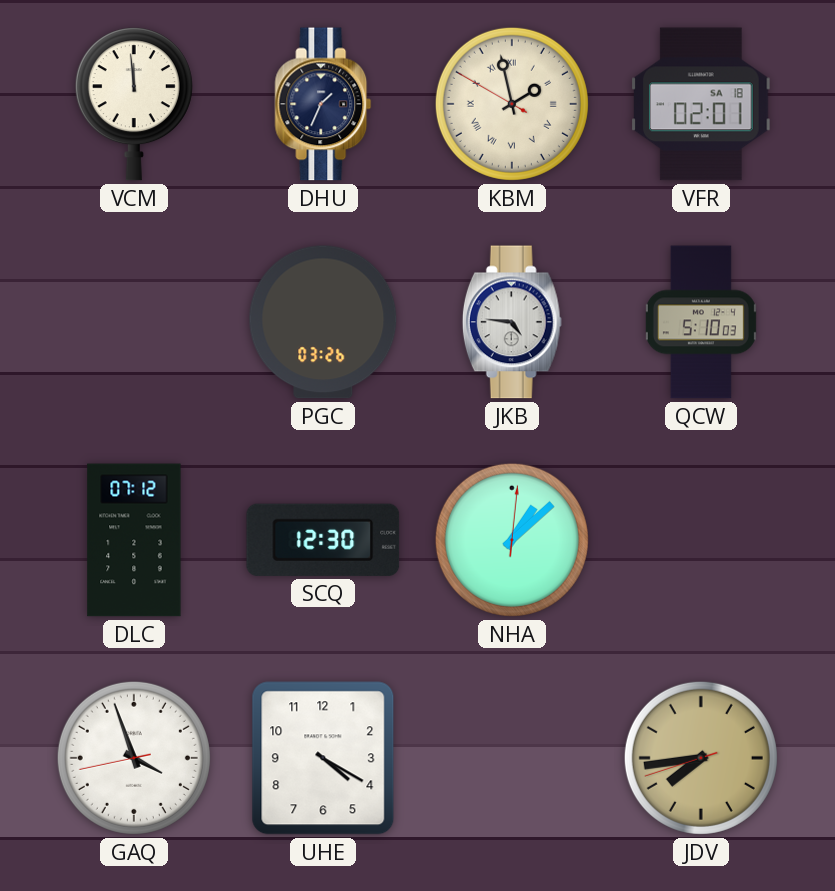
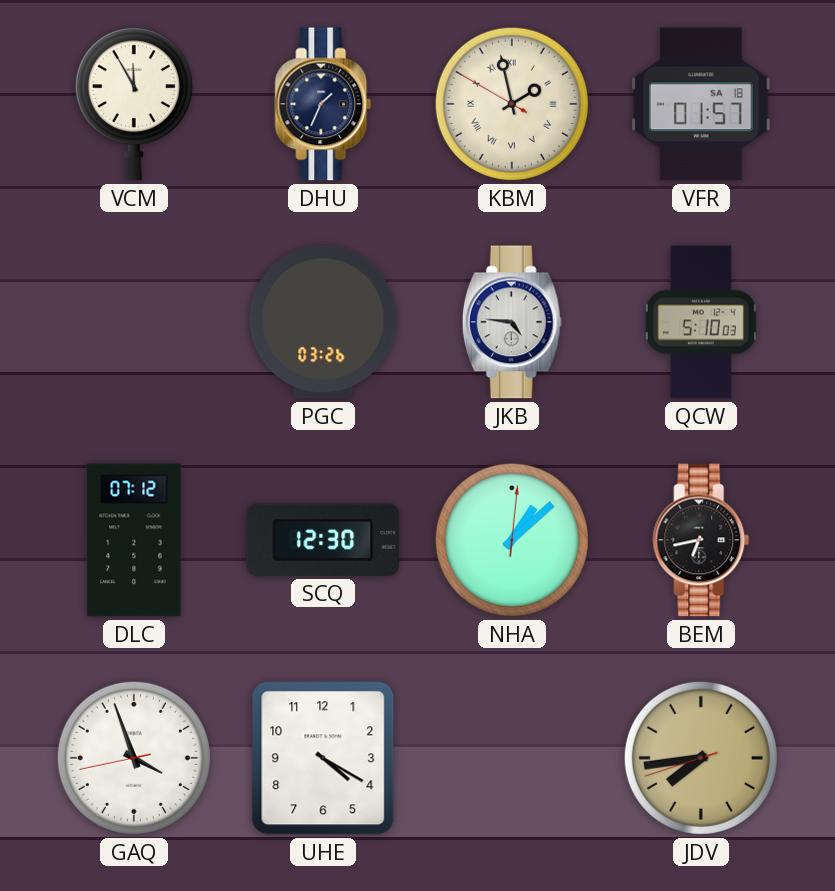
VCM: 11:59 -> 11:55
VFR: 02:01 -> 01:57
BEM: none -> 6:43
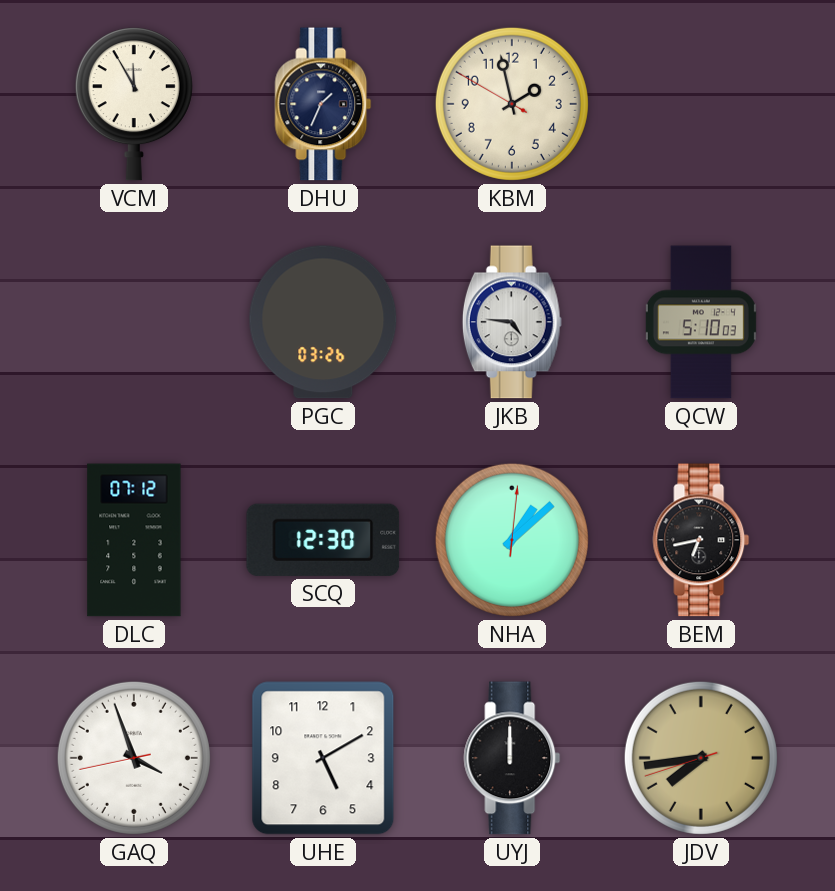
KBM numerals: Roman -> Arabic
VFR: 01:57 -> none
UHE: 4:20 -> 5:10
UYJ: none -> 12:00
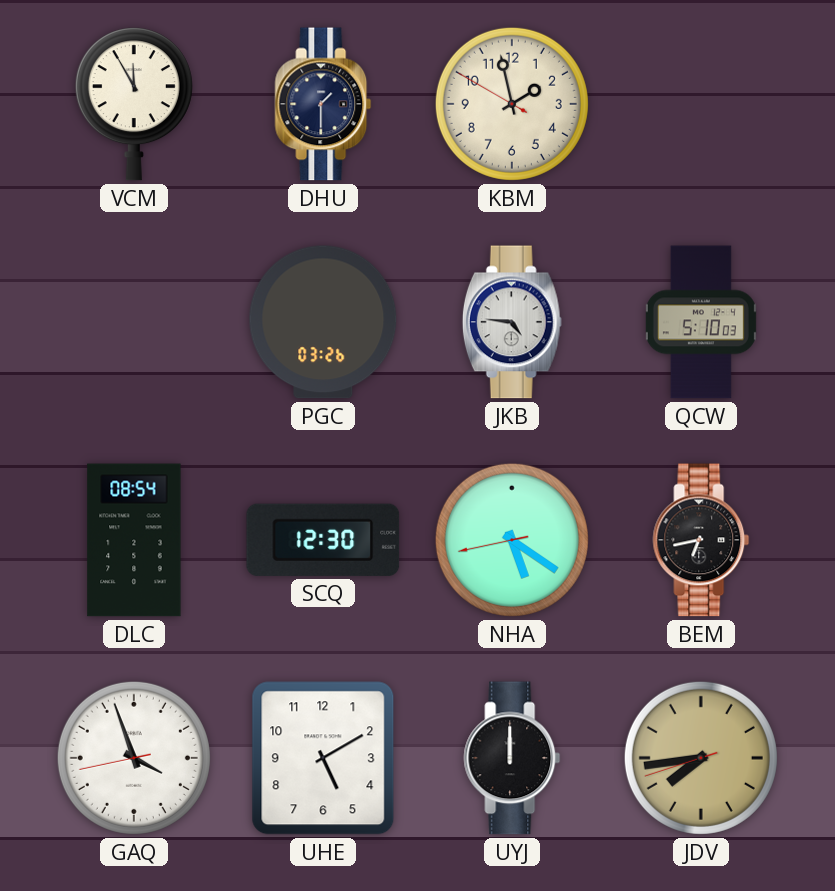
DHU: 1:34 -> 1:30
DLC: 07:12 -> 08:54
NHA: 1:08 -> 5:20
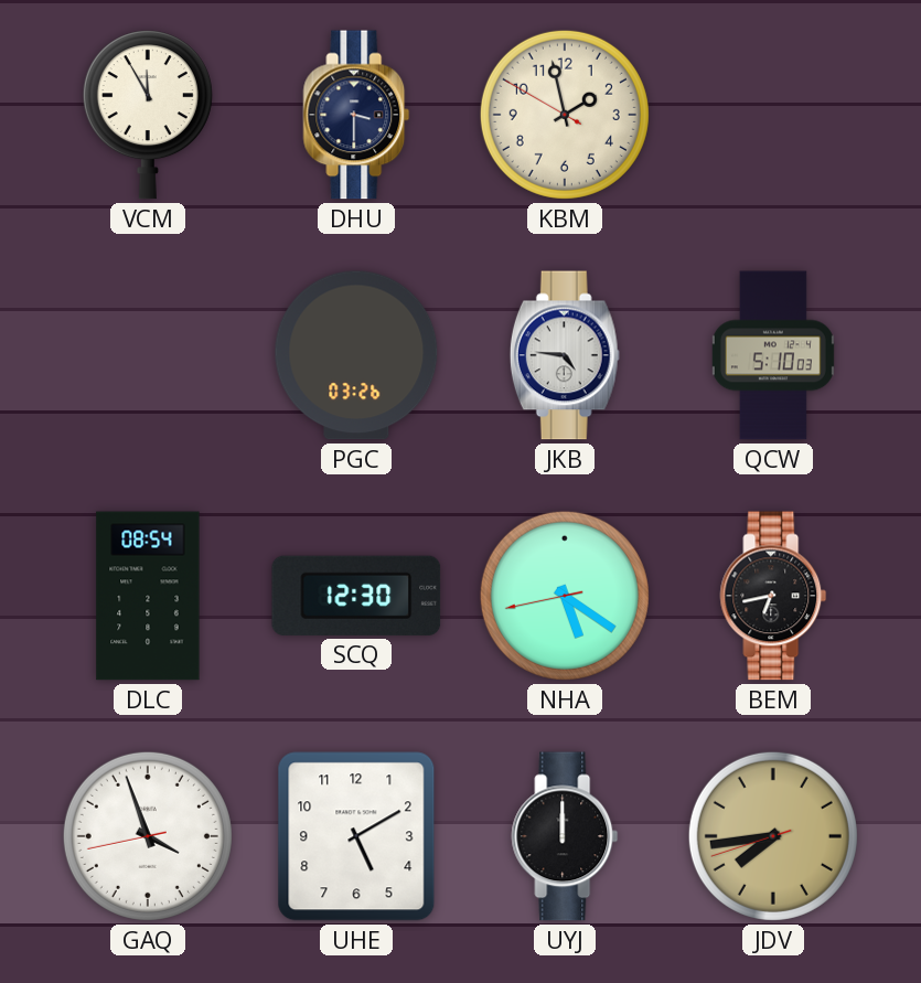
DHU: 1:30 -> 3:30
